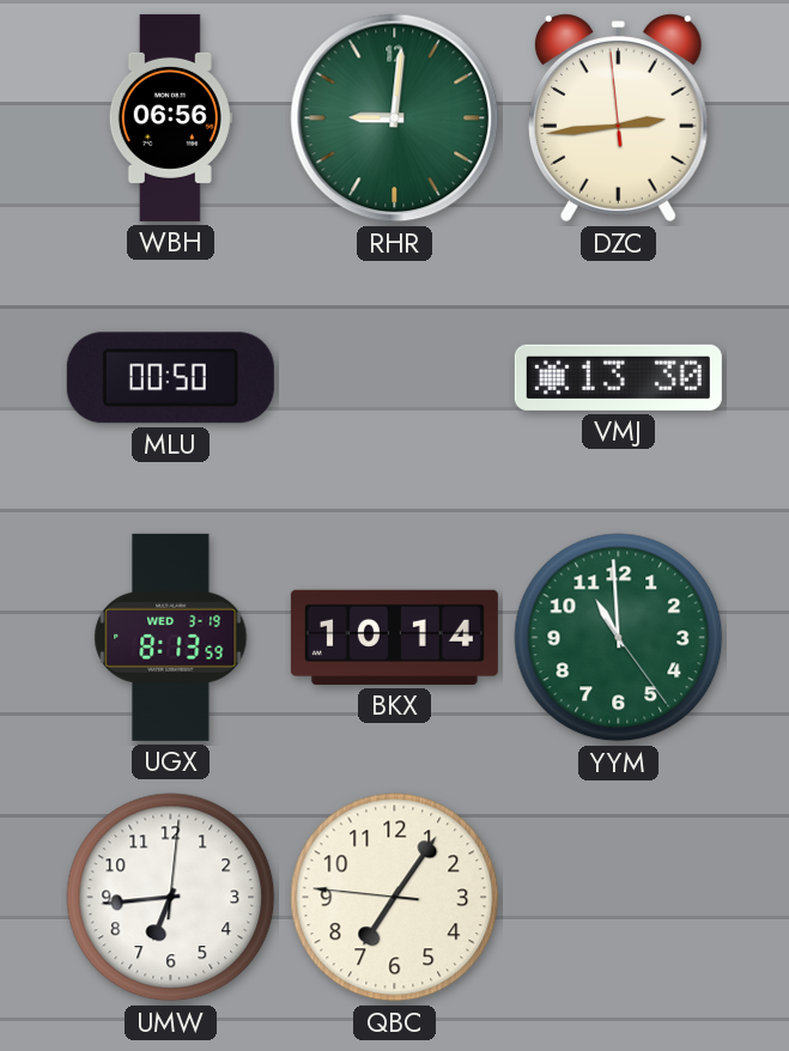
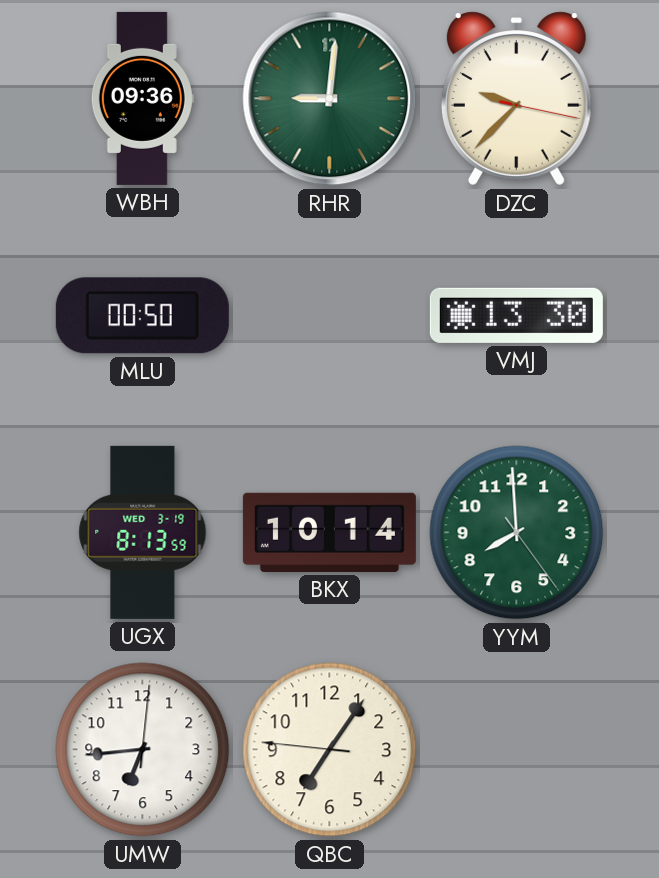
WBH: 06:56 -> 09:36
DZC: 2:43 -> 9:37
YYM: 10:59 -> 7:59
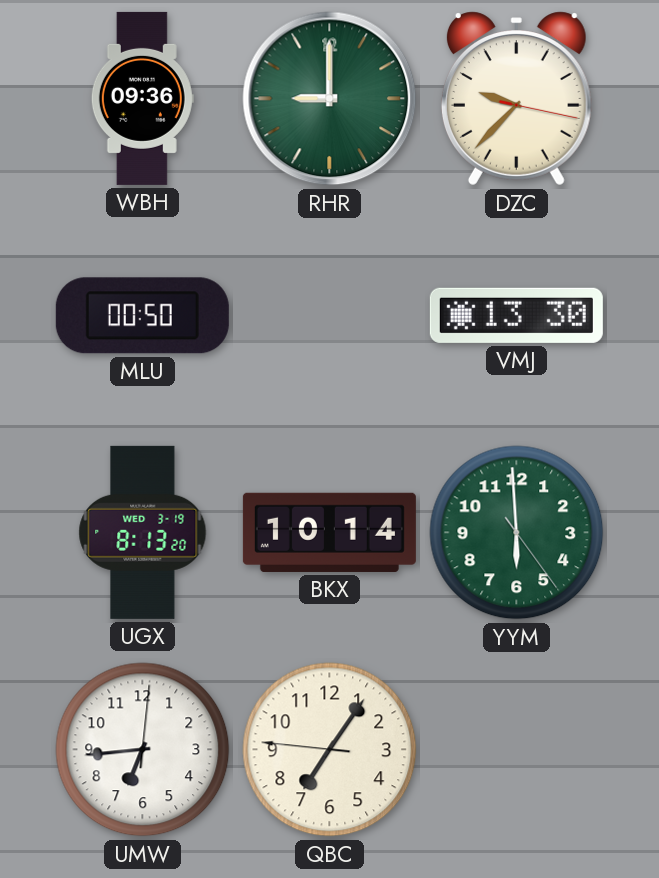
RHR: 9:01 -> 9:00
UGX: 8:13:59 -> 8:13:20
YYM: 7:59 -> 5:59
